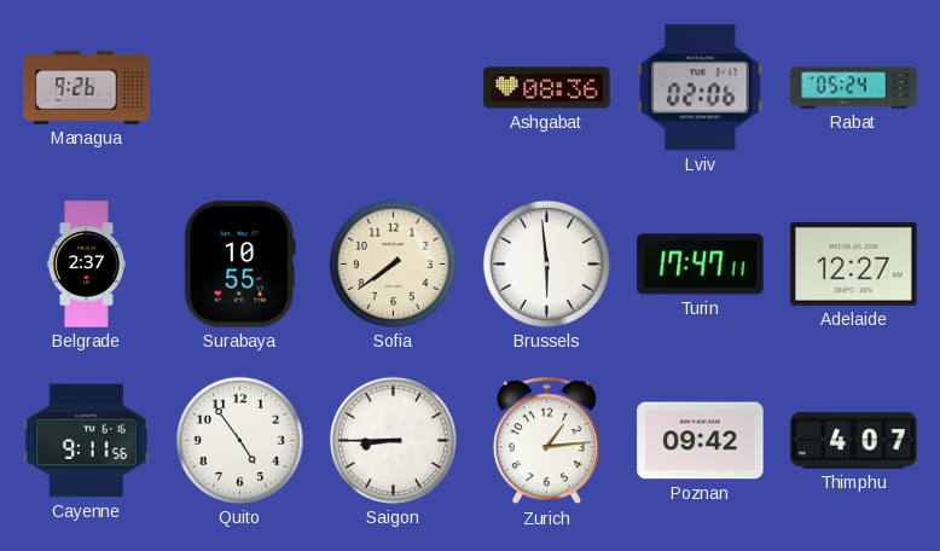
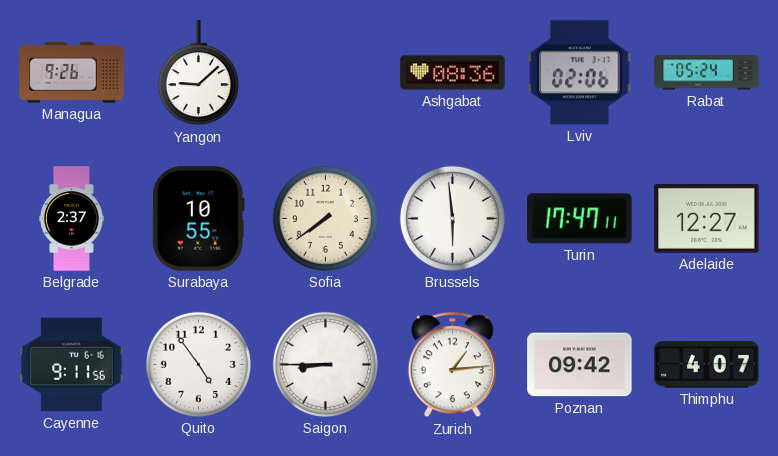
Yangon: none -> 9:08
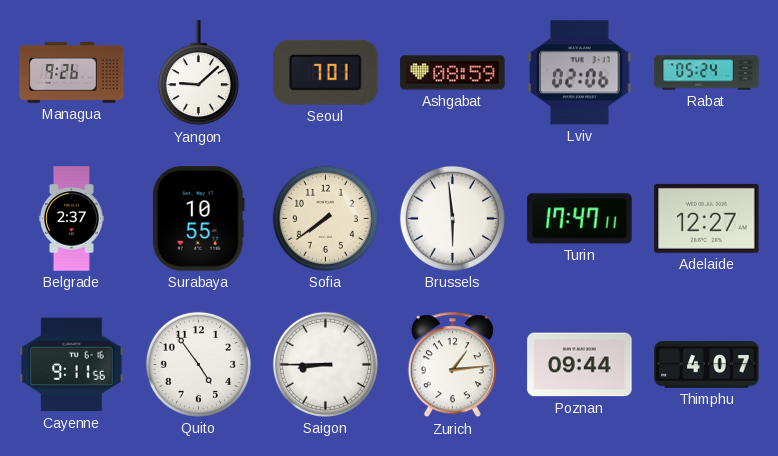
Seoul: none -> 7:01
Ashgabat: 08:36 -> 08:59
Poznan: 09:42 -> 09:44
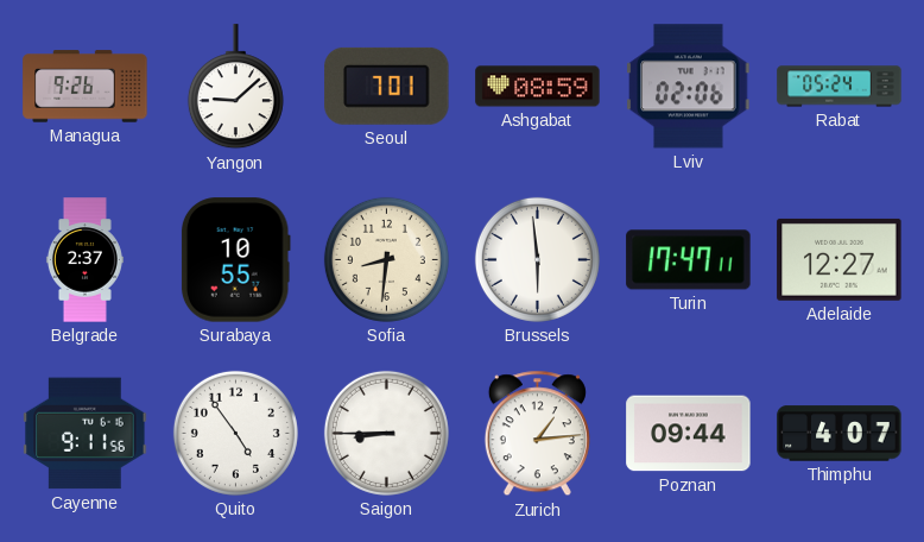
Sofia: 7:39 -> 8:31
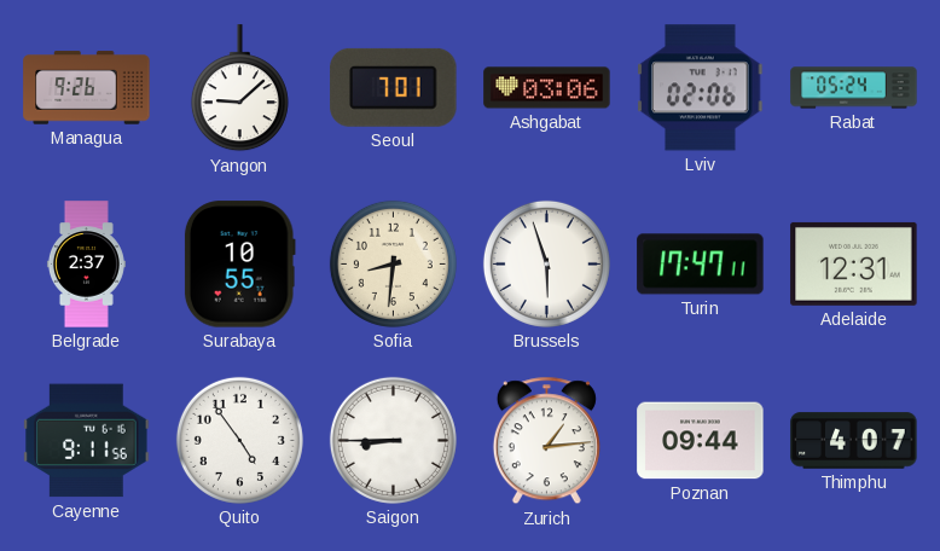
Ashgabat: 08:59 -> 03:06
Brussels: 5:59 -> 5:57
Adelaide: 12:27 -> 12:31
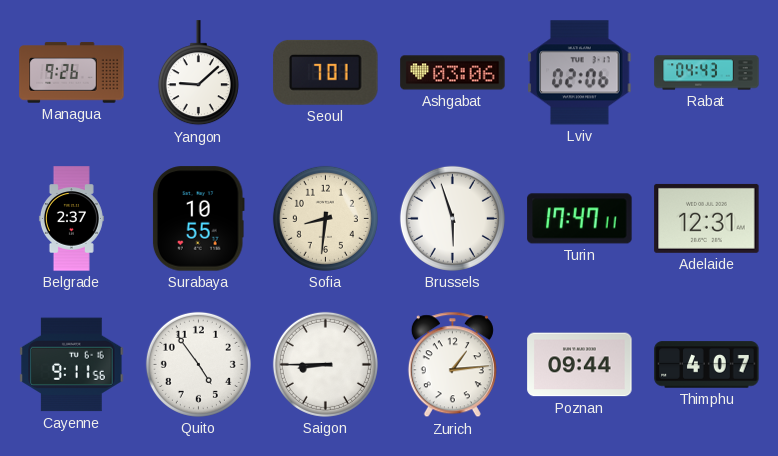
Rabat: 05:24 -> 04:43
